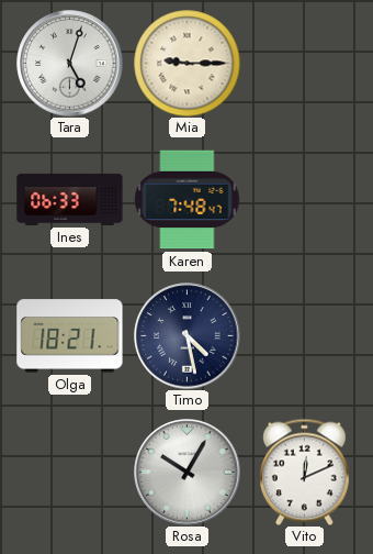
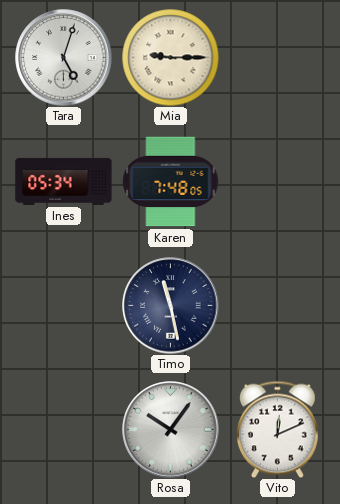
Ines: 06:33 -> 05:34
Karen: 7:48:47 -> 7:48:05
Olga: 18:21 -> none
Timo: 4:28 -> 11:28
Rosa: 10:05 -> 10:06
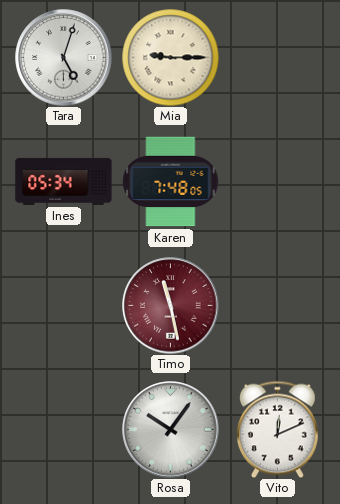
Timo dial: navy -> burgundy
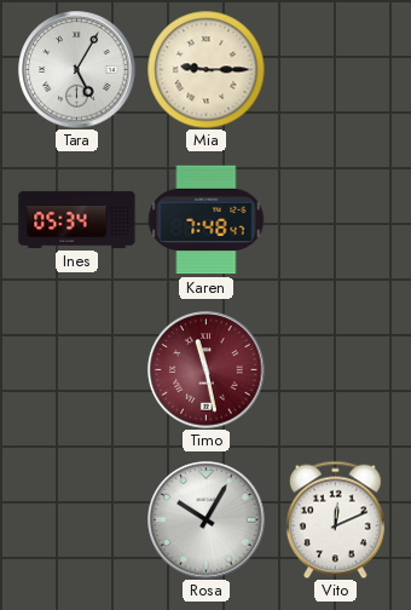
Tara: 5:03 -> 5:05
Karen: 7:48:05 -> 7:48:47
Rosa: 10:06 -> 10:05
